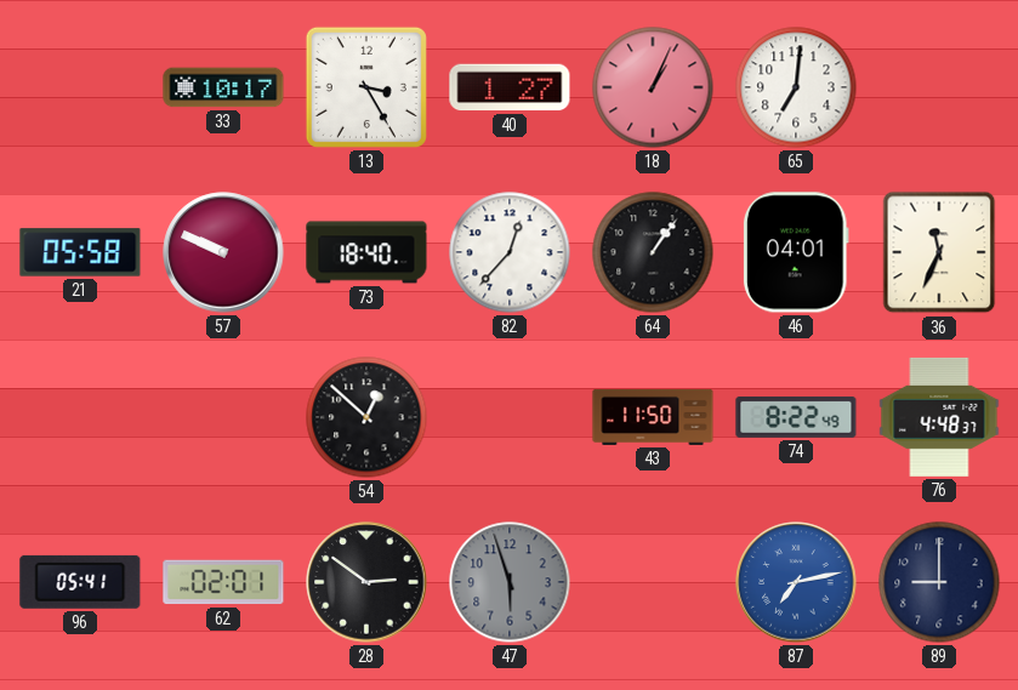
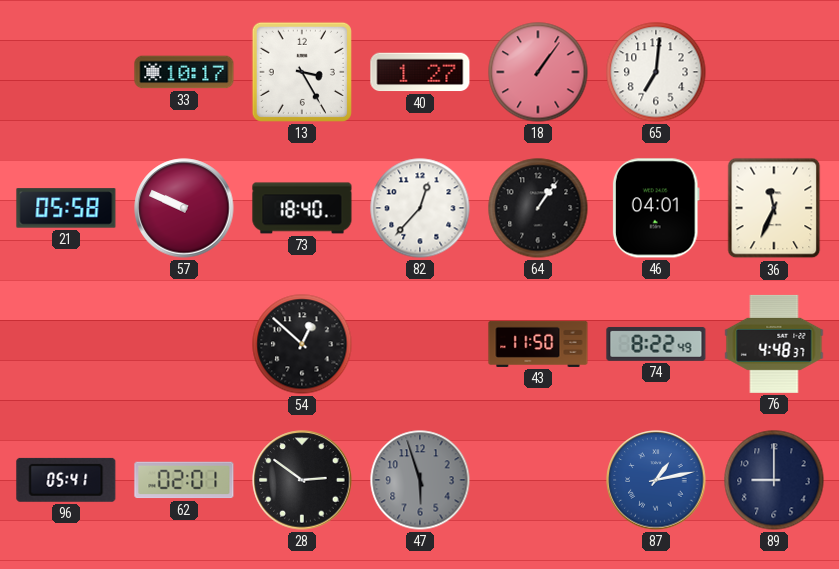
18: 1:04 -> 1:06
87: 7:13 -> 1:13
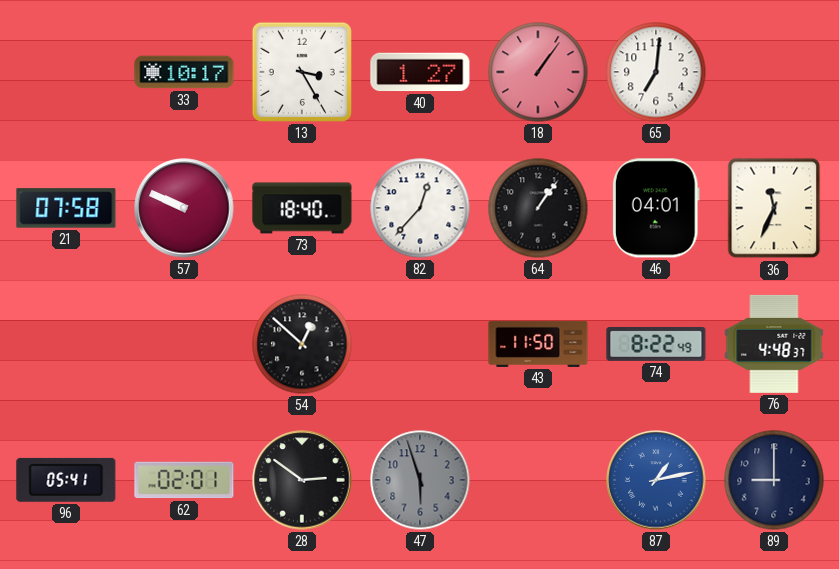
21: 05:58 -> 07:58
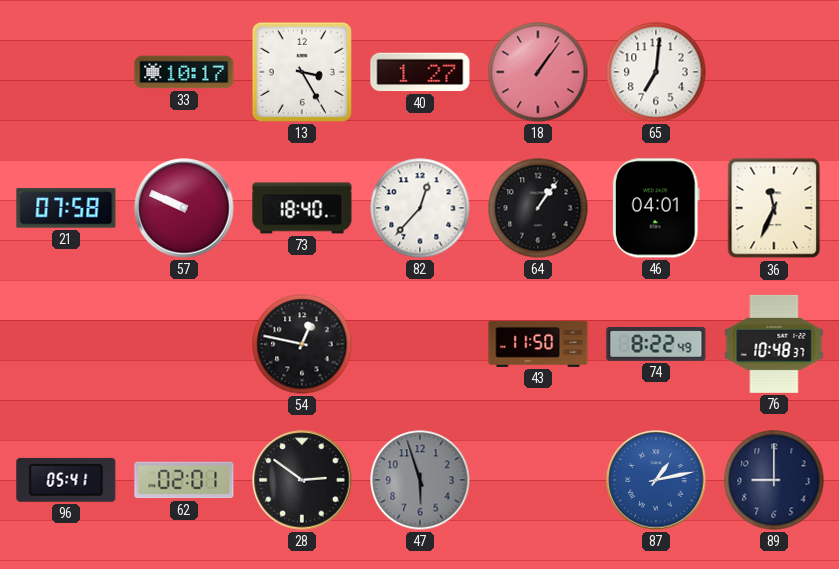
54: 12:52 -> 12:47
76: 4:48 -> 10:48
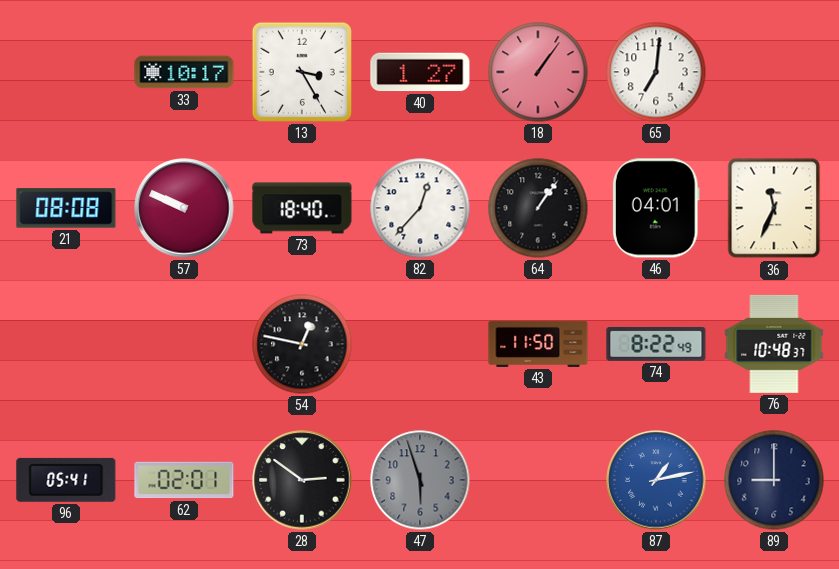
21: 07:58 -> 08:08
